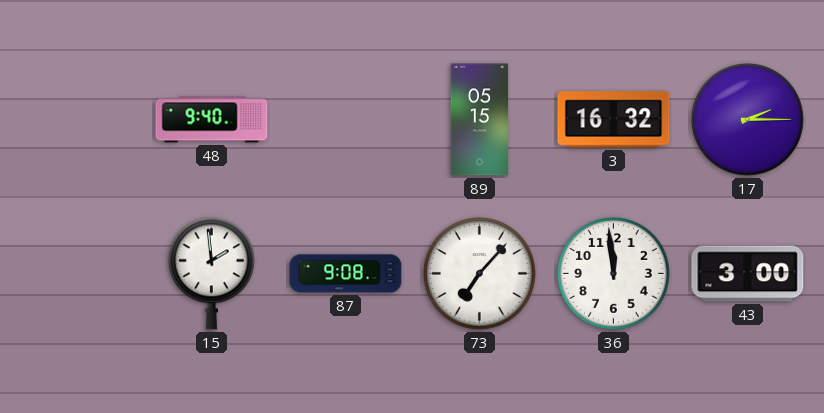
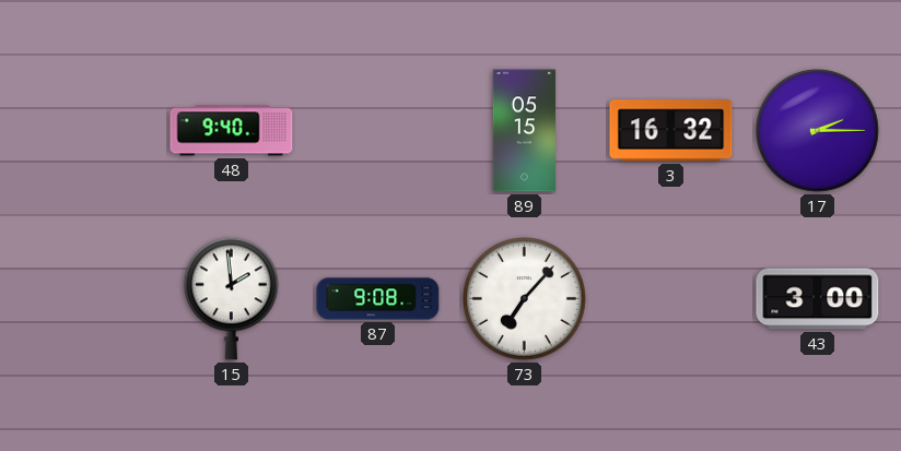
36: 11:59 -> none
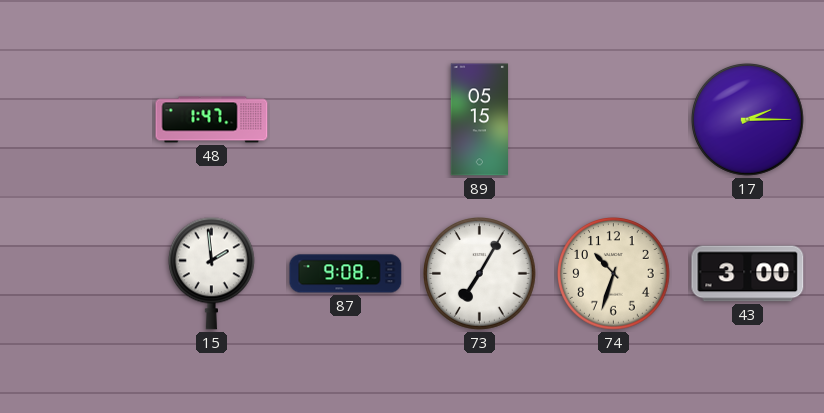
48: 9:40 -> 1:47
3: 16:32 -> none
73: 7:07 -> 7:05
74: none -> 10:33
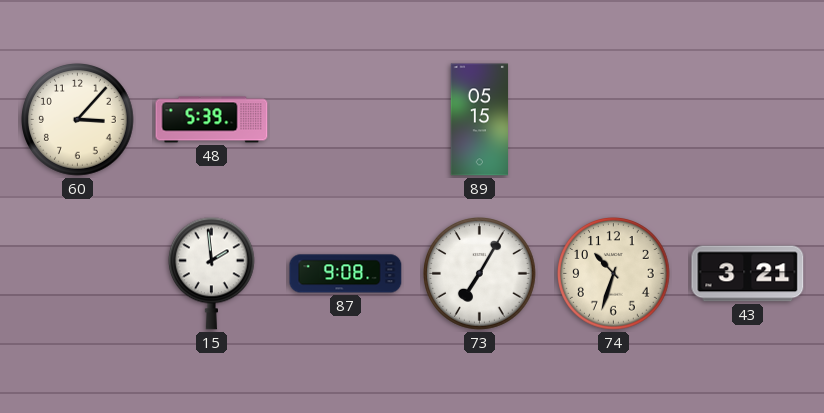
60: none -> 3:07
48: 1:47 -> 5:39
17: 2:15 -> none
43: 3:00 -> 3:21
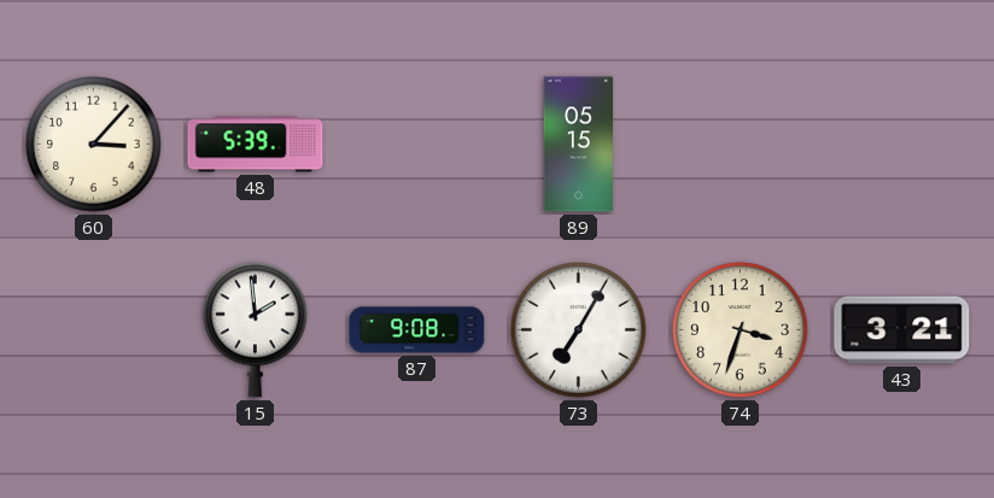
74: 10:33 -> 3:33
